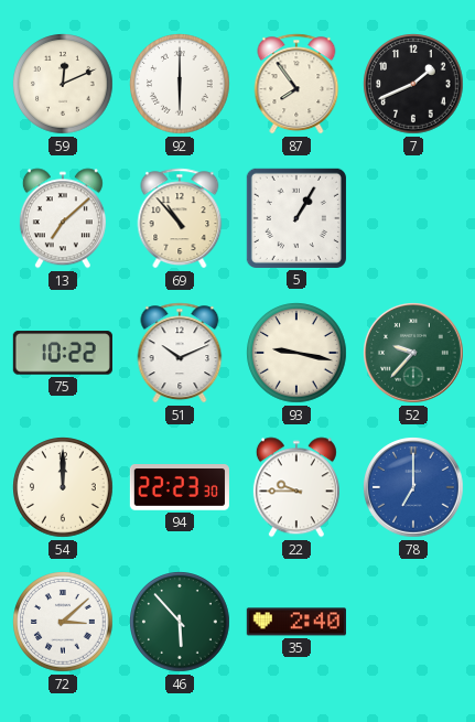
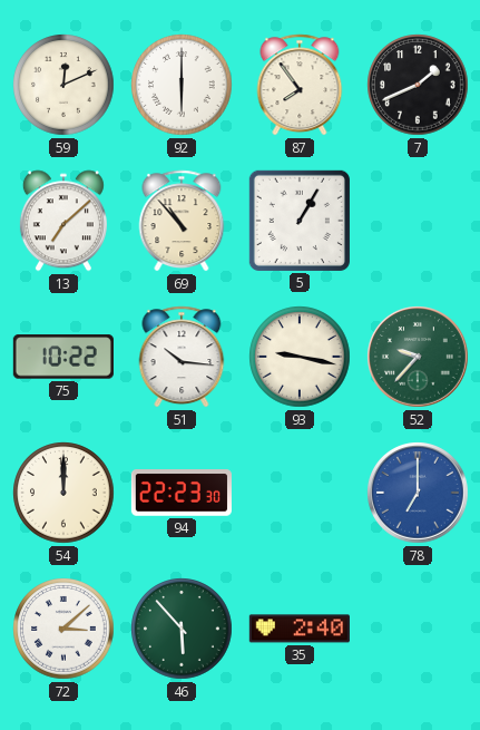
51: 10:11 -> 10:16
22: 9:45 -> none
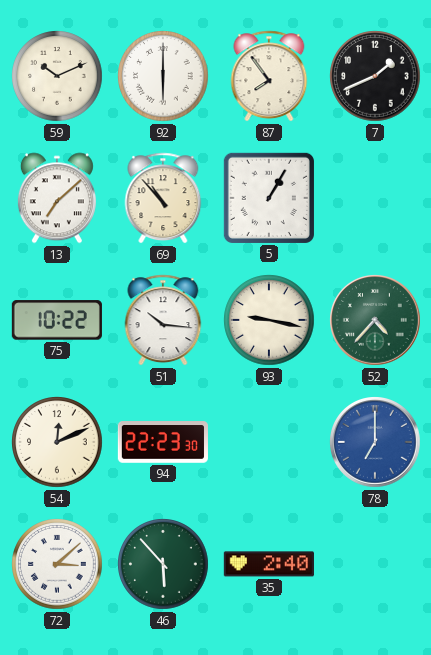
59: 12:11 -> 10:11
52: 9:37 -> 4:37
54: 12:00 -> 12:11
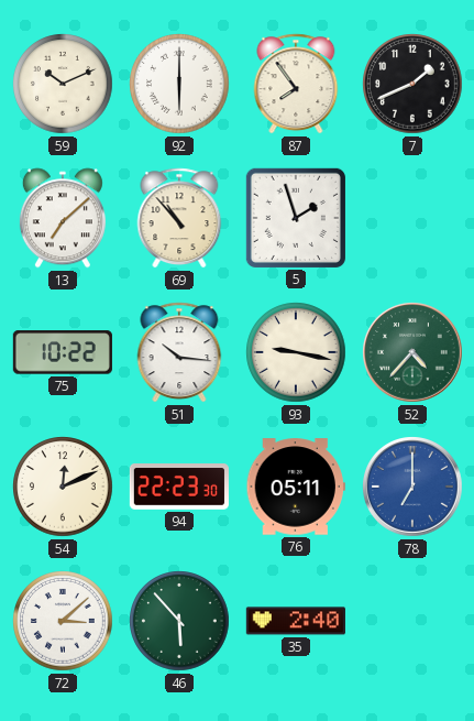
5: 1:05 -> 1:57
76: none -> 05:11
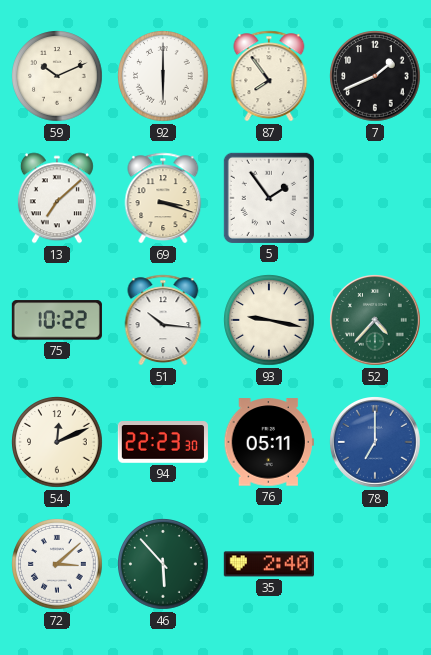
69: 10:53 -> 3:18
5: 1:57 -> 1:54
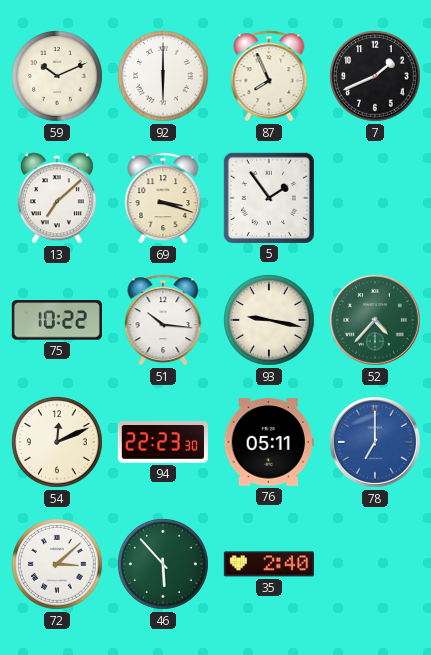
87: 7:54 -> 7:56
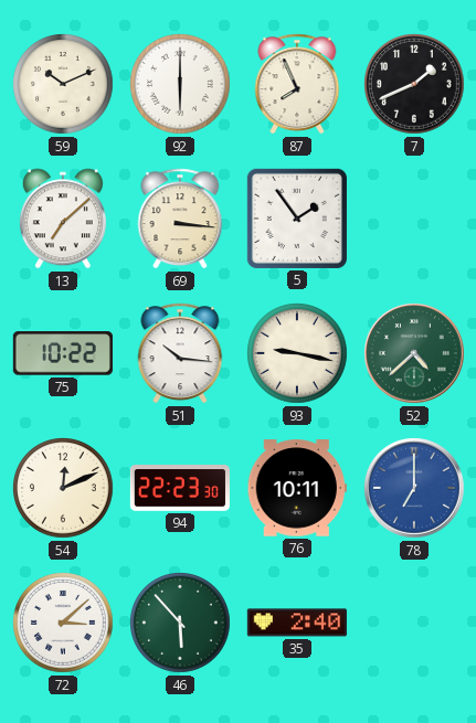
69: 3:18 -> 3:16
52: 4:37 -> 4:38
76: 05:11 -> 10:11
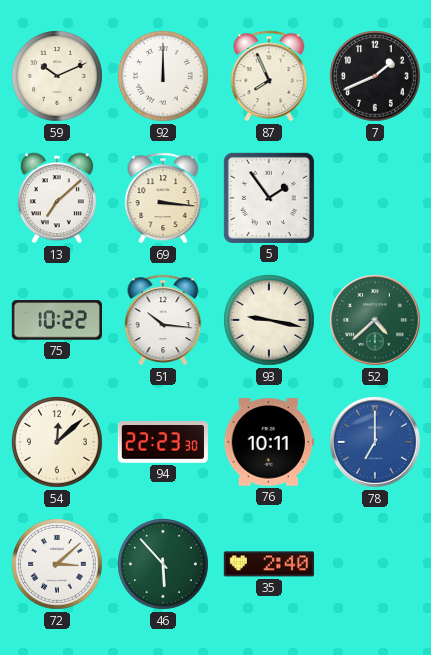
92: 6:00 -> 12:00
54: 12:11 -> 12:08
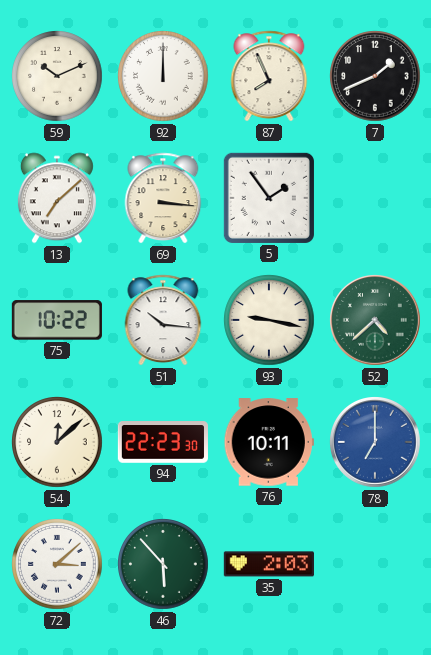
35: 2:40 -> 2:03
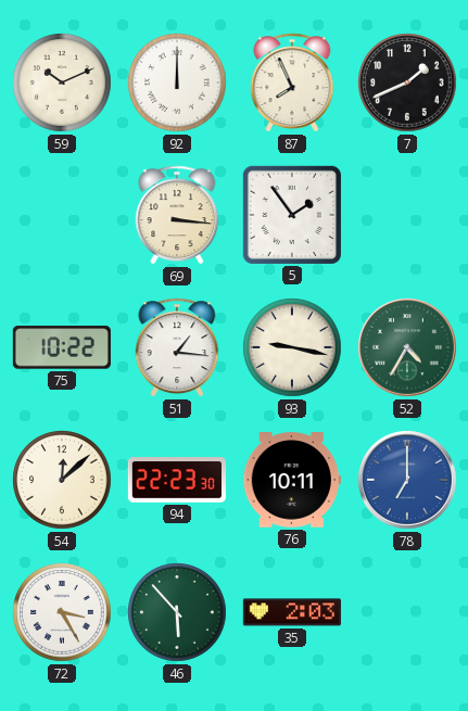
13: 7:08 -> none
51: 10:16 -> 1:16
52: 4:38 -> 4:35
72: 3:08 -> 3:25
